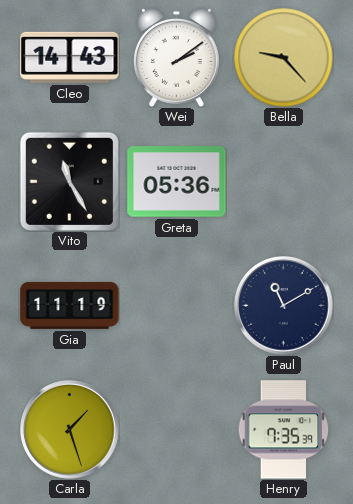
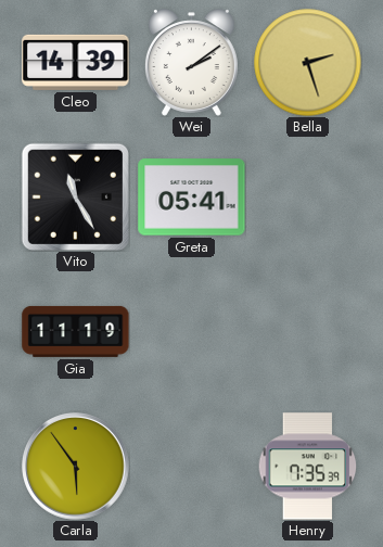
Cleo: 14:43 -> 14:39
Bella: 9:23 -> 2:27
Greta: 05:36 -> 05:41
Paul: 11:10 -> none
Carla: 1:27 -> 5:54
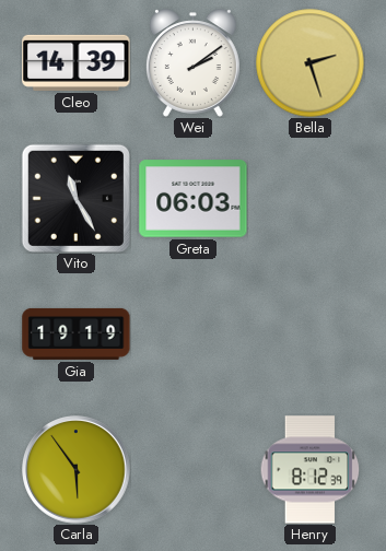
Greta: 05:41 -> 06:03
Gia: 11:19 -> 19:19
Henry: 7:35 -> 8:12
